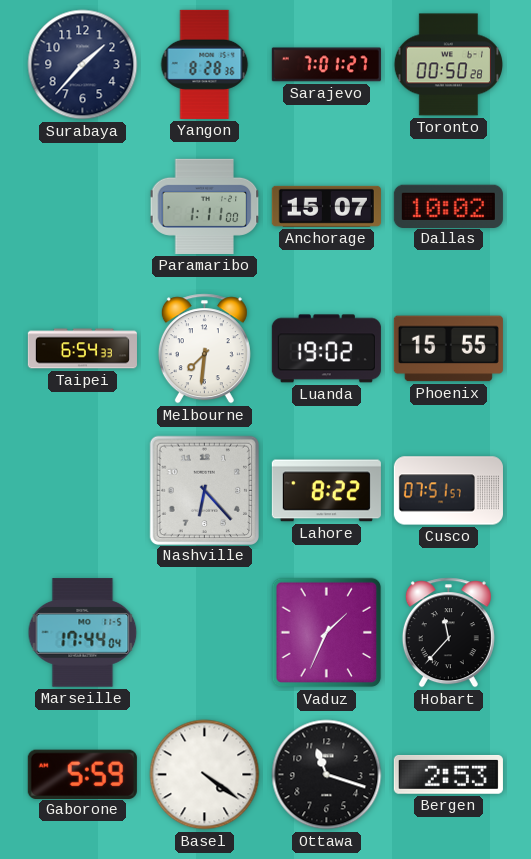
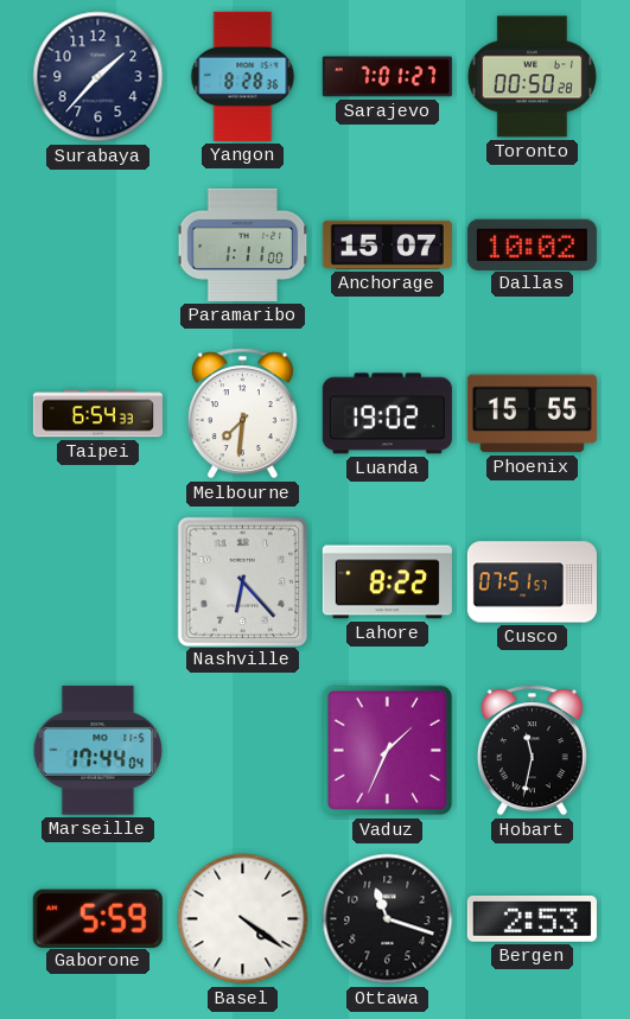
Hobart: 11:37 -> 11:32
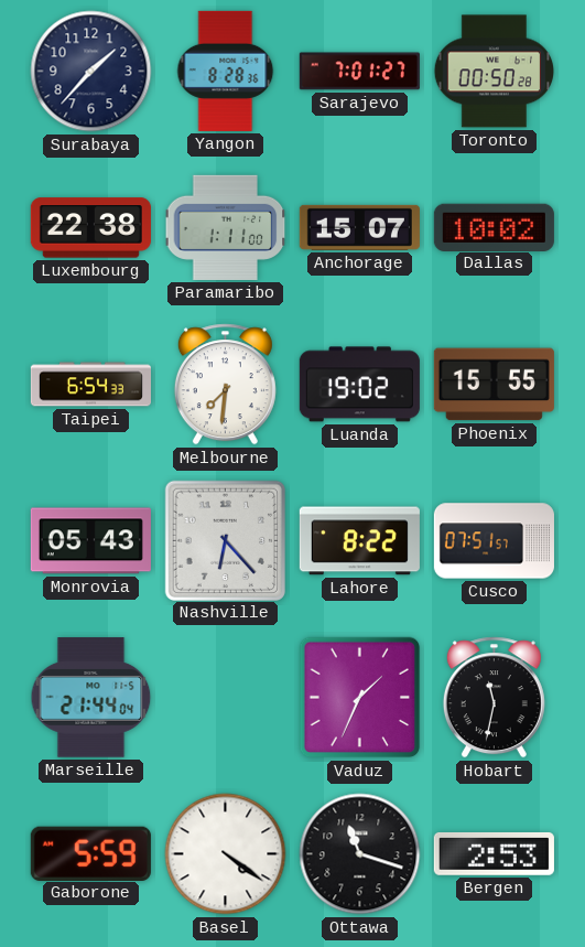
Luxembourg: none -> 22:38
Monrovia: none -> 05:43
Marseille: 17:44 -> 21:44
